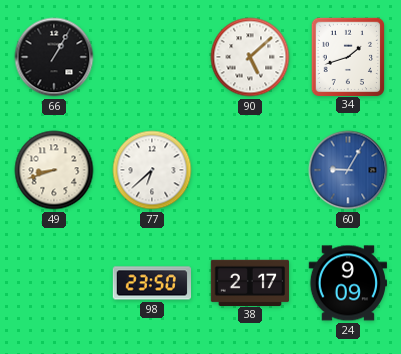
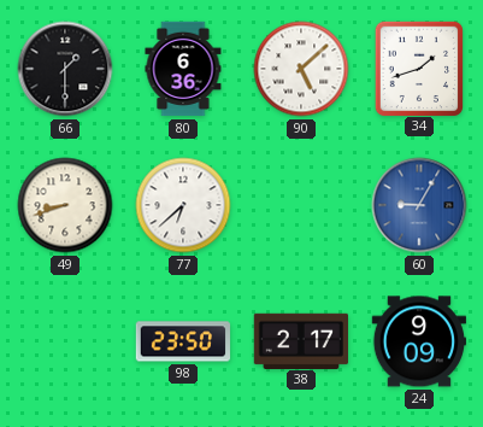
66: 1:05 -> 1:30
80: none -> 6:36
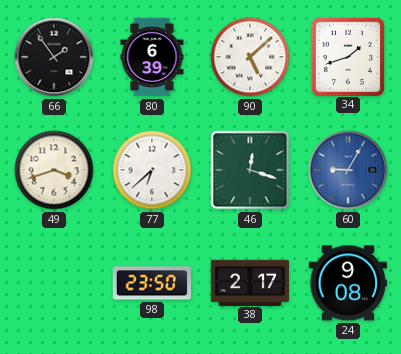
66: 1:30 -> 1:54
80: 6:36 -> 6:39
49: 8:42 -> 3:42
46: none -> 12:18
24: 9:09 -> 9:08
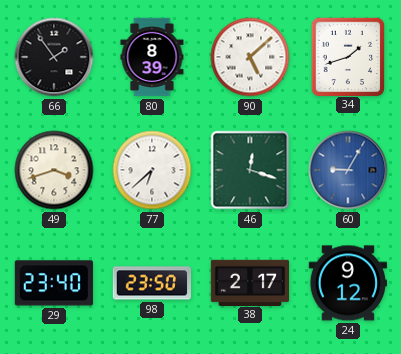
80: 6:39 -> 8:39
29: none -> 23:40
24: 9:08 -> 9:12
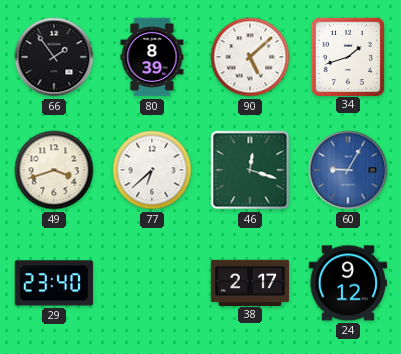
98: 23:50 -> none
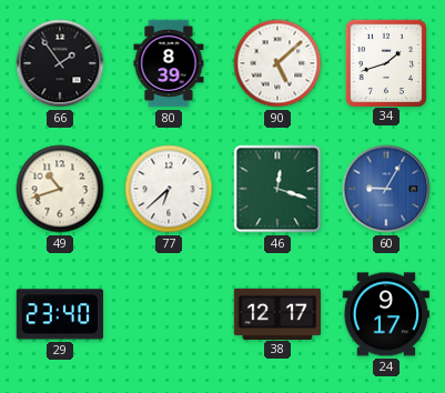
49: 3:42 -> 10:42
38: 2:17 -> 12:17
24: 9:12 -> 9:17
